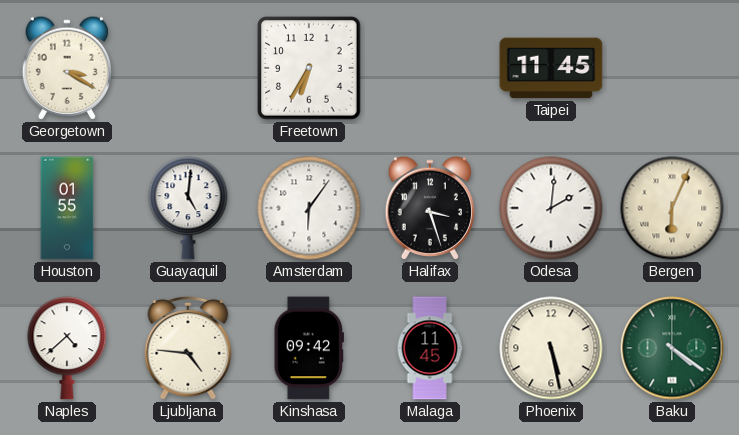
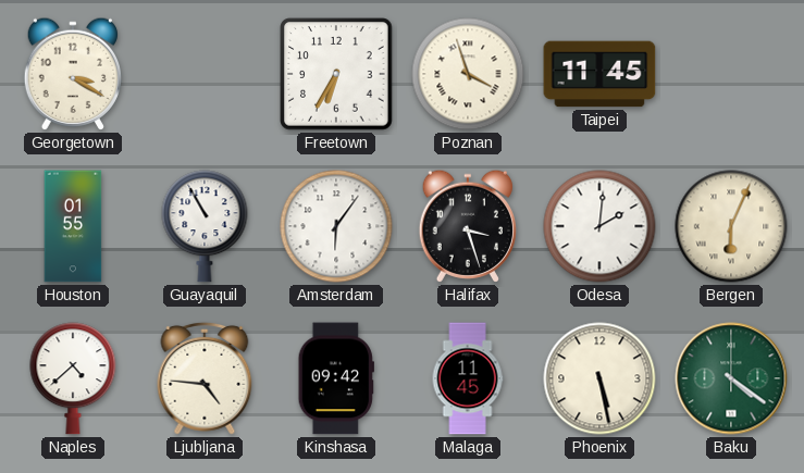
Poznan: none -> 3:57
Guayaquil: 5:01 -> 10:55
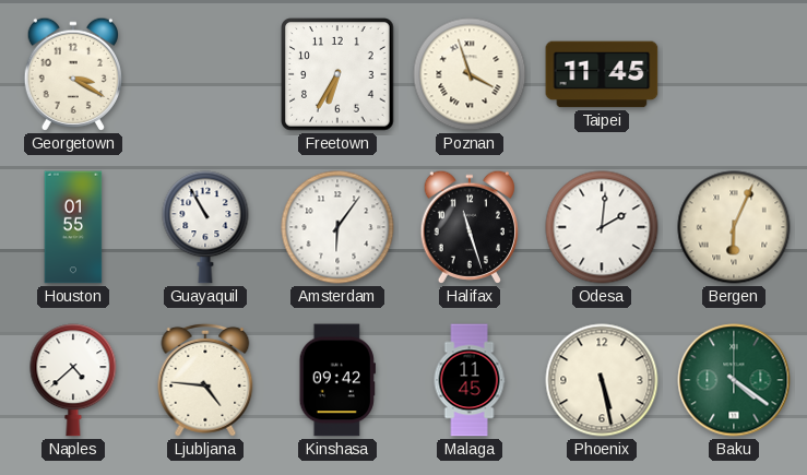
Halifax: 3:27 -> 11:27
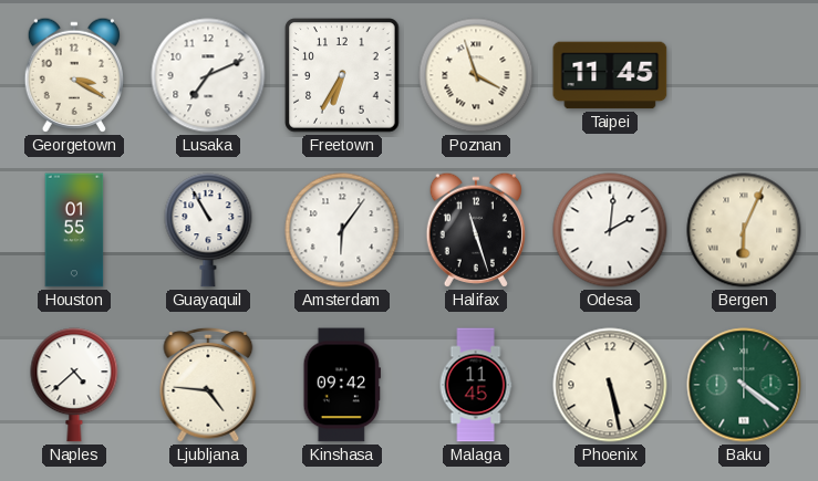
Lusaka: none -> 7:11
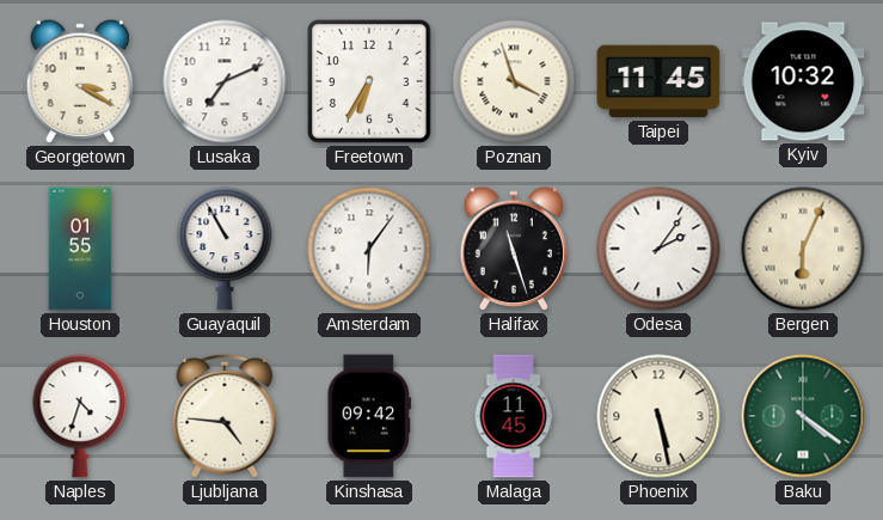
Kyiv: none -> 10:32
Odesa: 2:01 -> 2:06
Naples: 4:38 -> 4:33
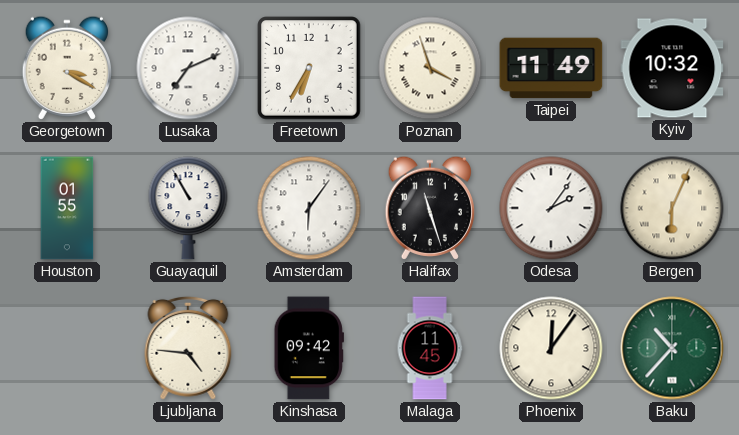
Taipei: 11:45 -> 11:49
Naples: 4:33 -> none
Phoenix: 5:28 -> 12:06
Baku: 4:21 -> 10:37
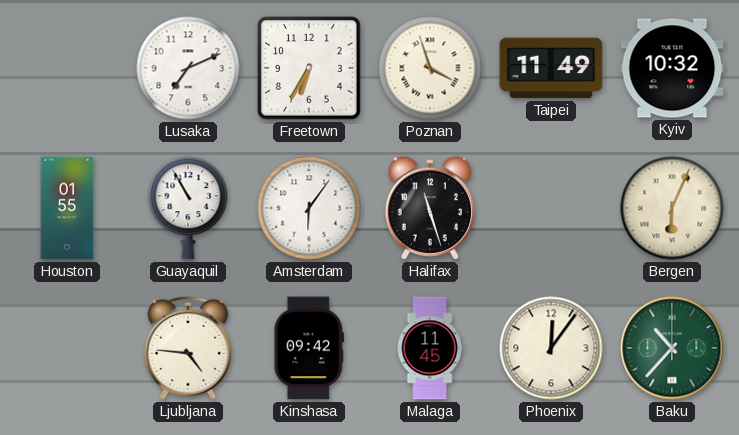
Georgetown: 3:20 -> none
Odesa: 2:06 -> none
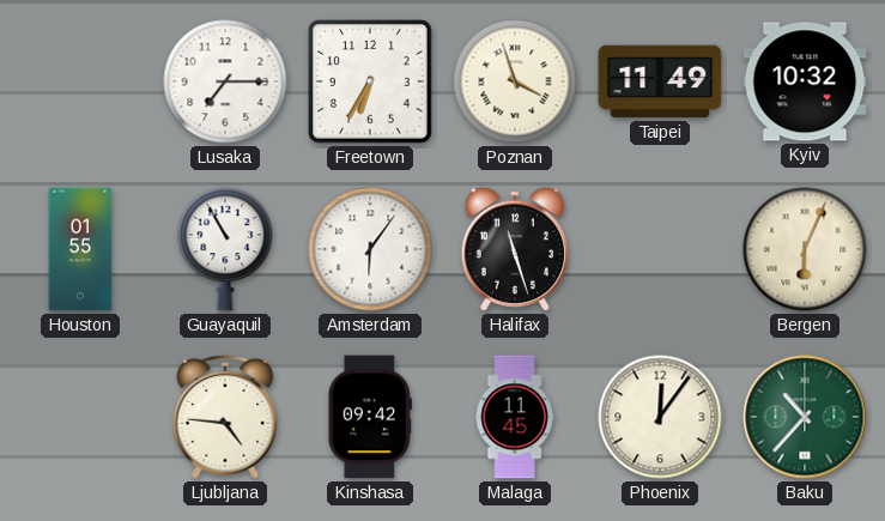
Lusaka: 7:11 -> 7:15
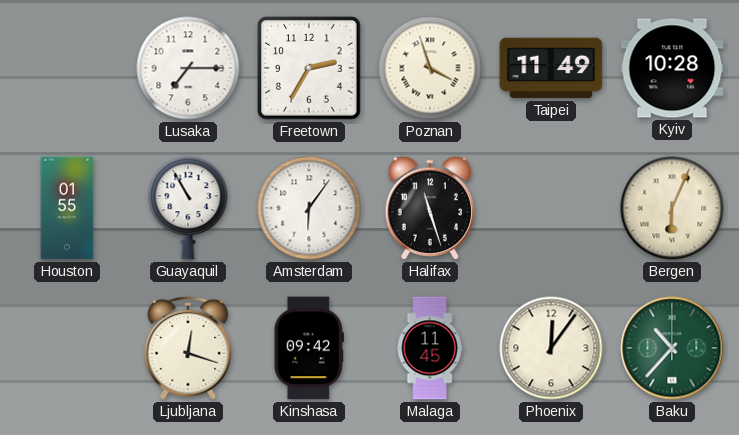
Freetown: 6:35 -> 2:35
Kyiv: 10:32 -> 10:28
Ljubljana: 4:46 -> 12:18
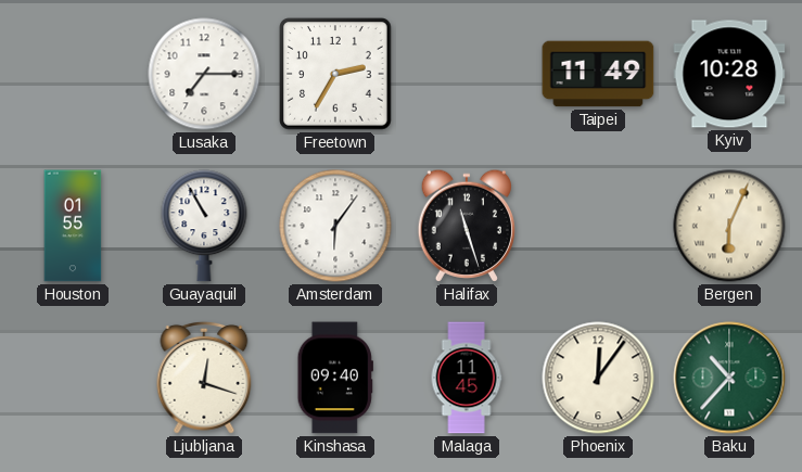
Poznan: 3:57 -> none
Kinshasa: 09:42 -> 09:40
